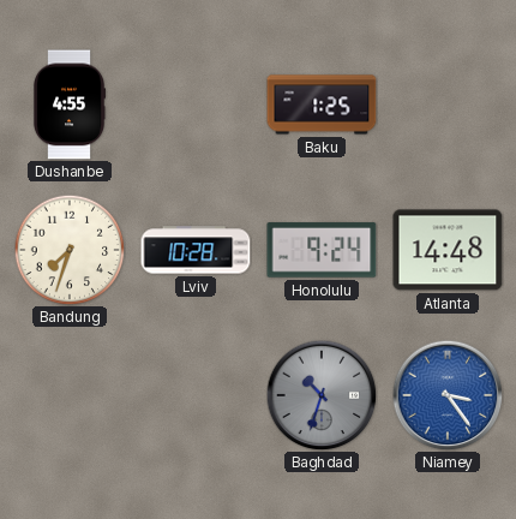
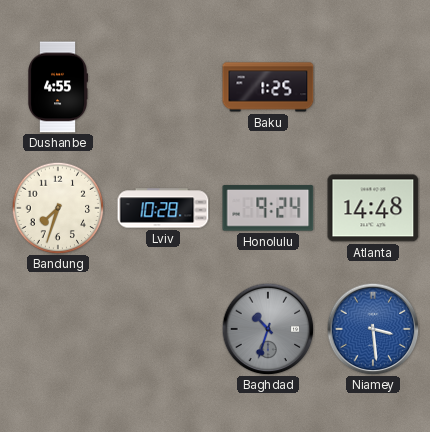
Niamey: 3:24 -> 3:29
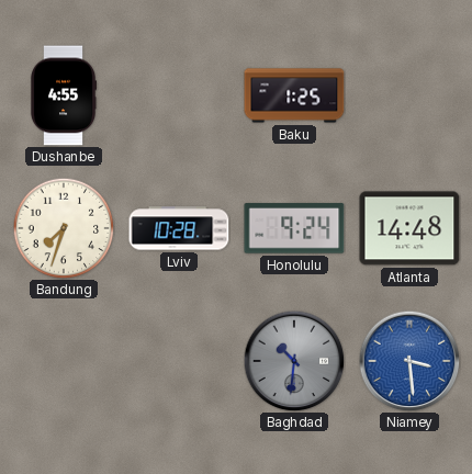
Baghdad: 10:33 -> 10:31
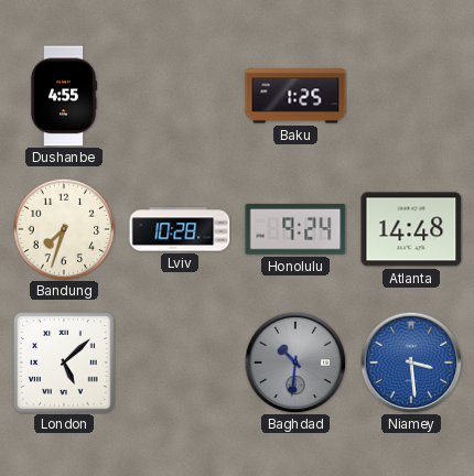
London: none -> 5:08
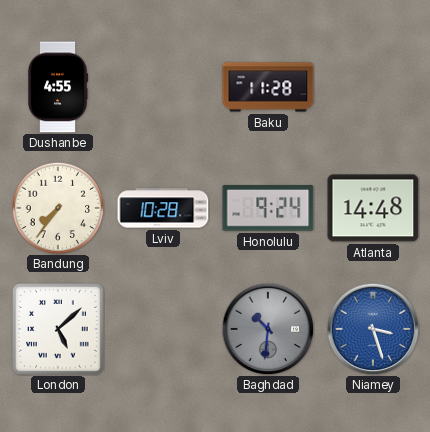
Baku: 1:25 -> 11:28
Bandung: 7:33 -> 7:36
Niamey: 3:29 -> 3:27
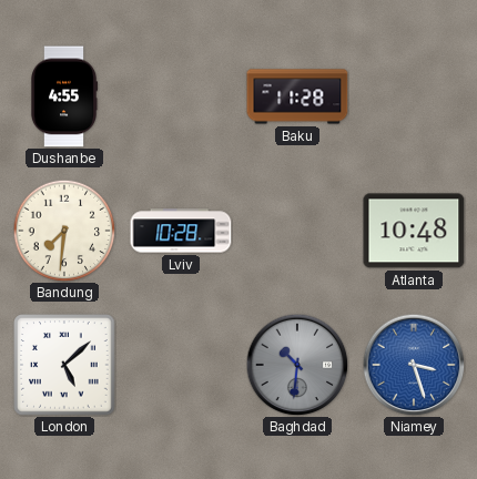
Bandung: 7:36 -> 7:31
Honolulu: 9:24 -> none
Atlanta: 14:48 -> 10:48
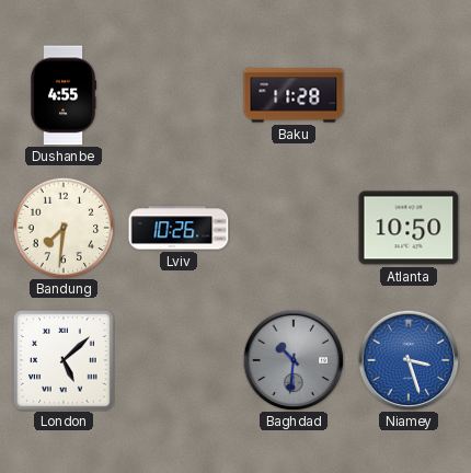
Lviv: 10:28 -> 10:26
Atlanta: 10:48 -> 10:50
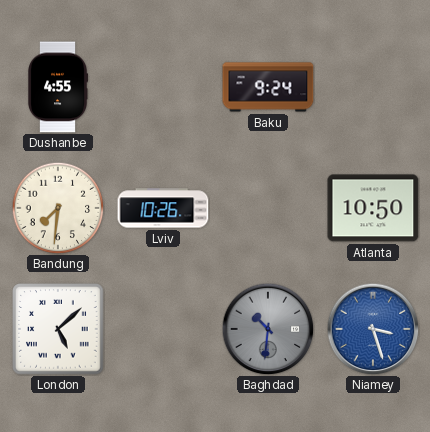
Baku: 11:28 -> 9:24
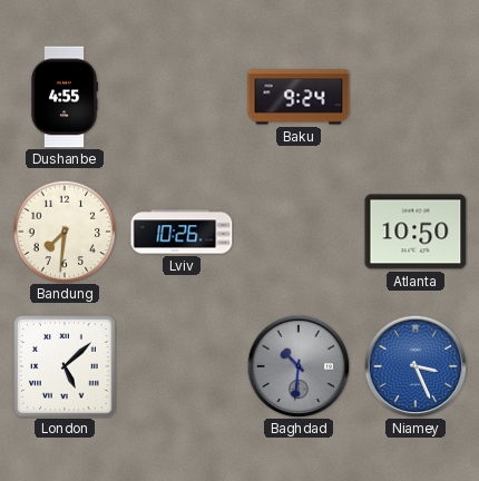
Niamey: 3:27 -> 3:26
